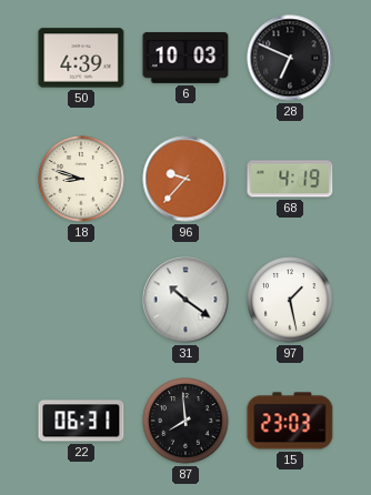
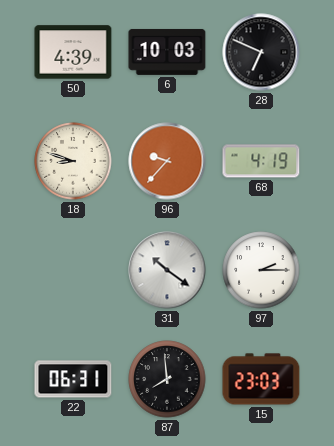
97: 1:28 -> 2:15
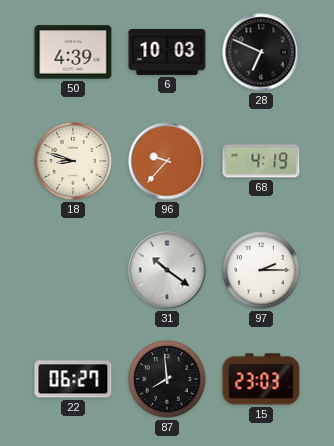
22: 06:31 -> 06:27
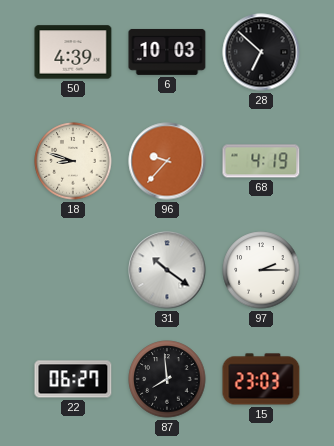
28: 6:49 -> 6:52
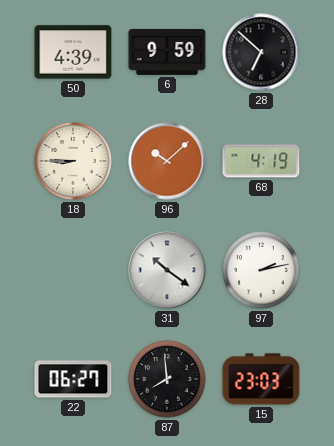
6: 10:03 -> 9:59
18: 8:48 -> 8:45
96: 9:37 -> 10:08
97: 2:15 -> 2:13
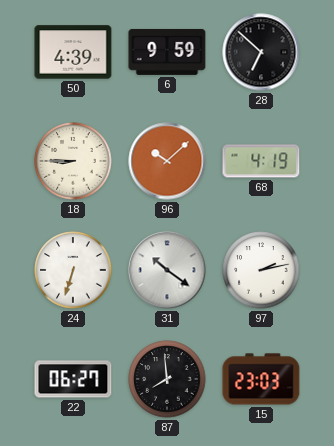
24: none -> 6:33
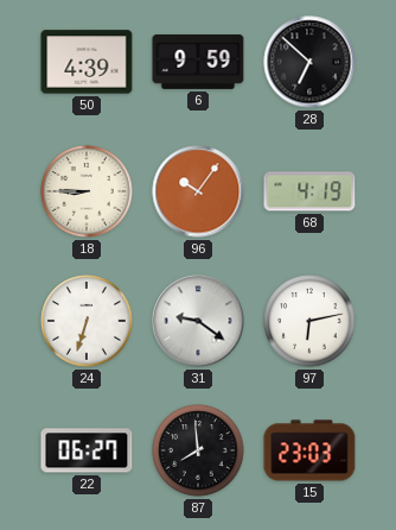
96: 10:08 -> 10:06
31: 10:21 -> 9:21
97: 2:13 -> 6:13
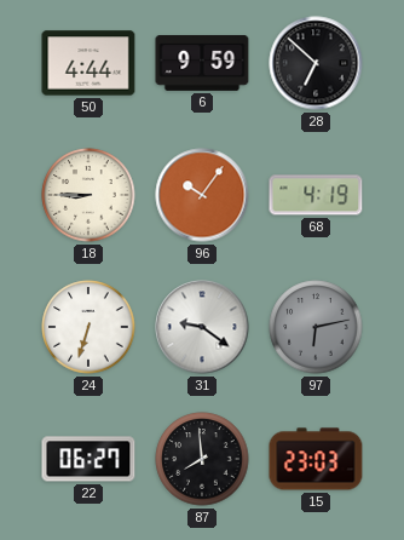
50: 4:39 -> 4:44
97 dial: white -> grey
